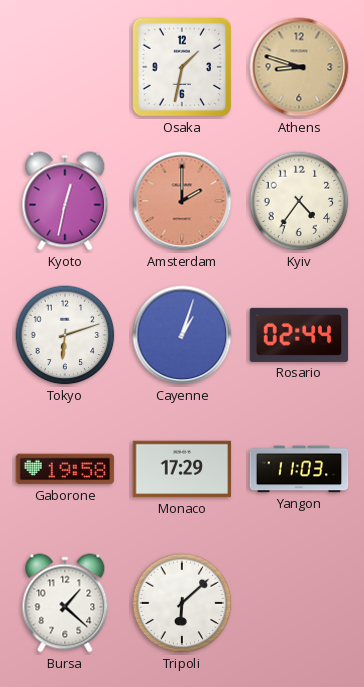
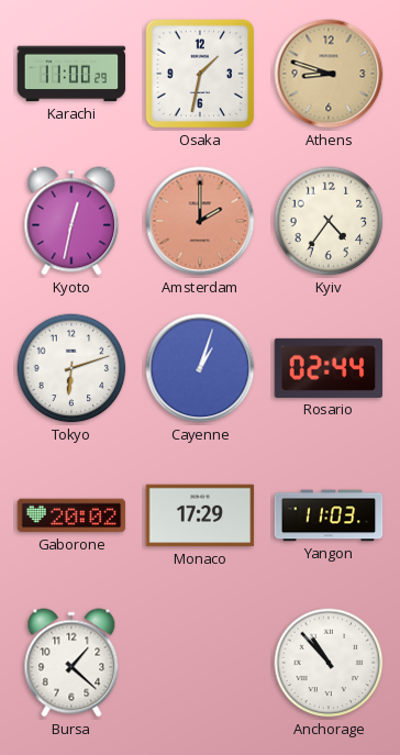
Karachi: none -> 11:00
Gaborone: 19:58 -> 20:02
Tripoli: 6:08 -> none
Anchorage: none -> 10:53
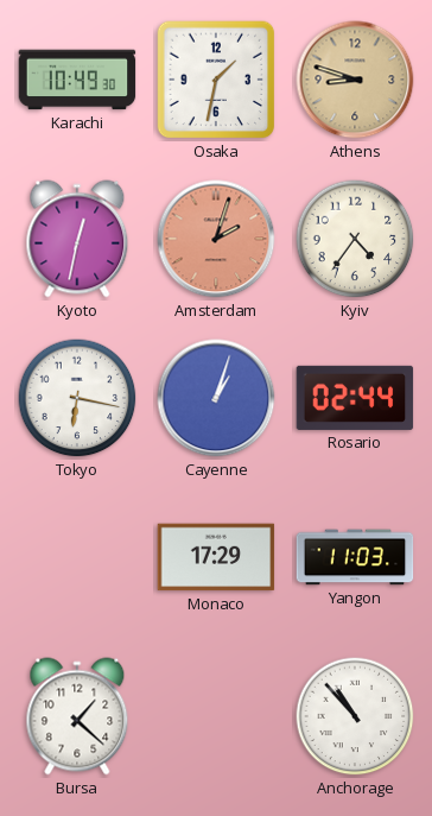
Karachi: 11:00 -> 10:49
Amsterdam: 2:00 -> 2:03
Tokyo: 6:12 -> 6:17
Gaborone: 20:02 -> none
